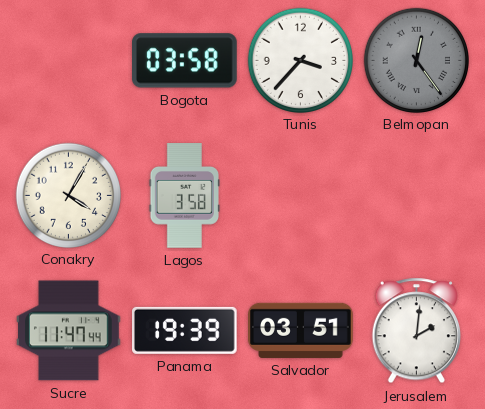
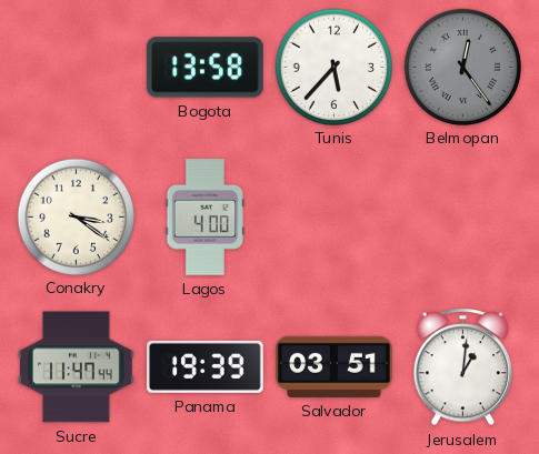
Bogota: 03:58 -> 13:58
Tunis: 3:37 -> 5:37
Conakry: 4:05 -> 3:21
Lagos: 3:58 -> 4:00
Jerusalem: 2:01 -> 1:01
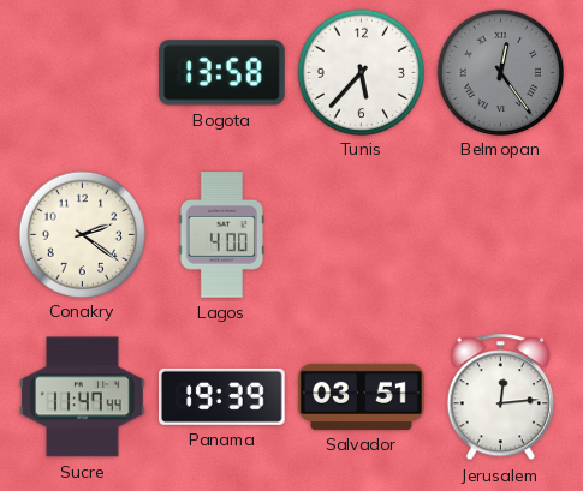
Conakry: 3:21 -> 2:21
Jerusalem: 1:01 -> 12:14
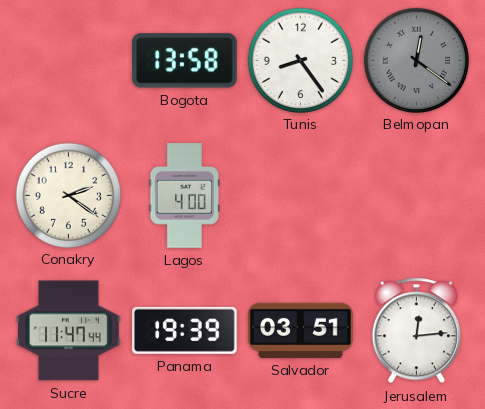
Tunis: 5:37 -> 8:24
Belmopan: 12:24 -> 12:21
